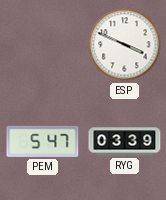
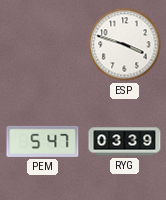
ESP: 3:49 -> 3:48
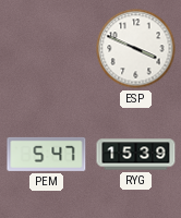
ESP: 3:48 -> 3:49
RYG: 03:39 -> 15:39
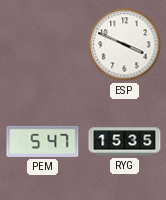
RYG: 15:39 -> 15:35
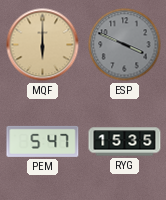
MQF: none -> 6:00
ESP dial: white -> grey
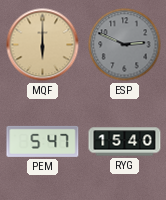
ESP: 3:49 -> 2:49
RYG: 15:35 -> 15:40
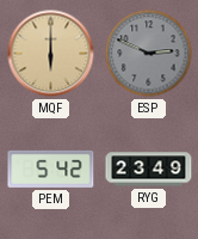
PEM: 5:47 -> 5:42
RYG: 15:40 -> 23:49
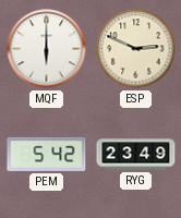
MQF dial: champagne -> white
ESP dial: grey -> cream
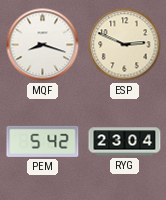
MQF: 6:00 -> 8:18
RYG: 23:49 -> 23:04
